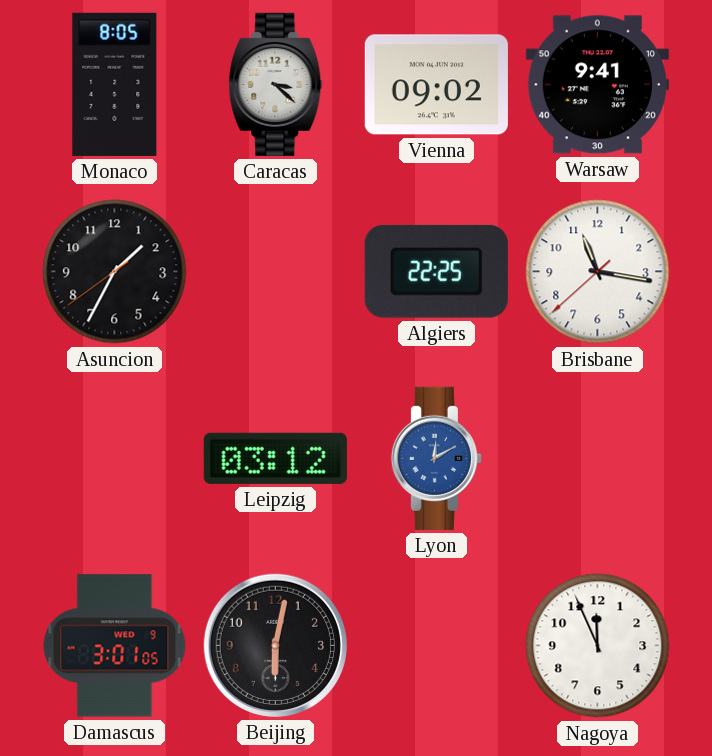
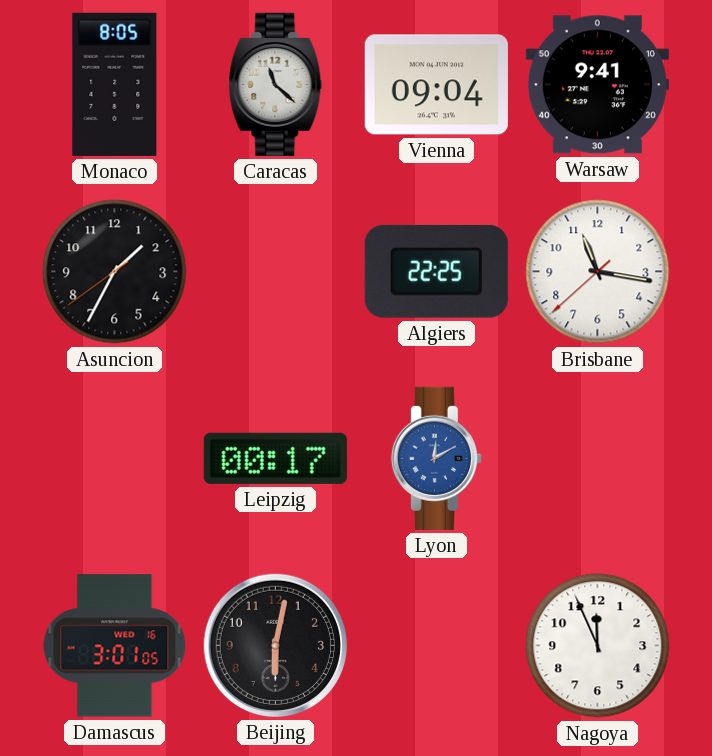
Caracas: 3:22 -> 11:22
Vienna: 09:02 -> 09:04
Leipzig: 03:12 -> 00:17
Damascus date: WED 9 -> WED 16
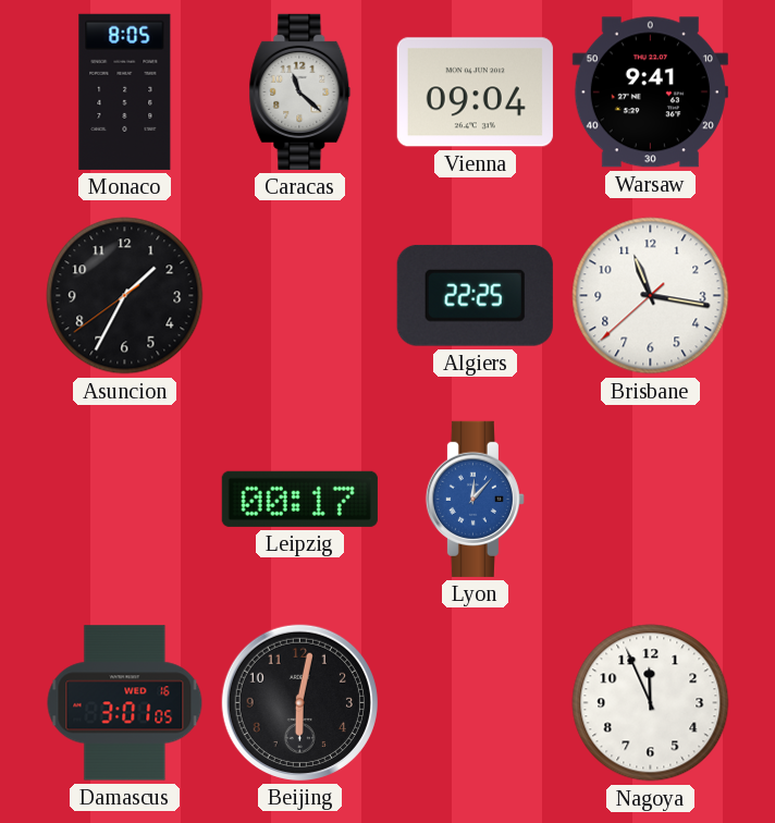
Lyon: 12:10 -> 12:07
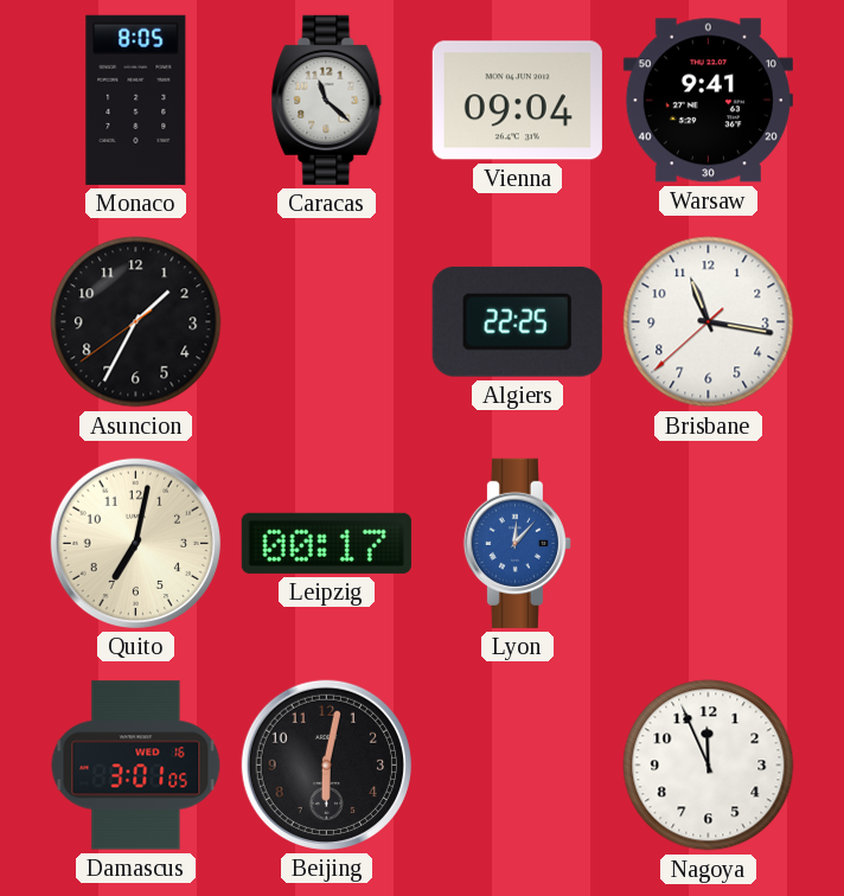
Quito: none -> 7:02
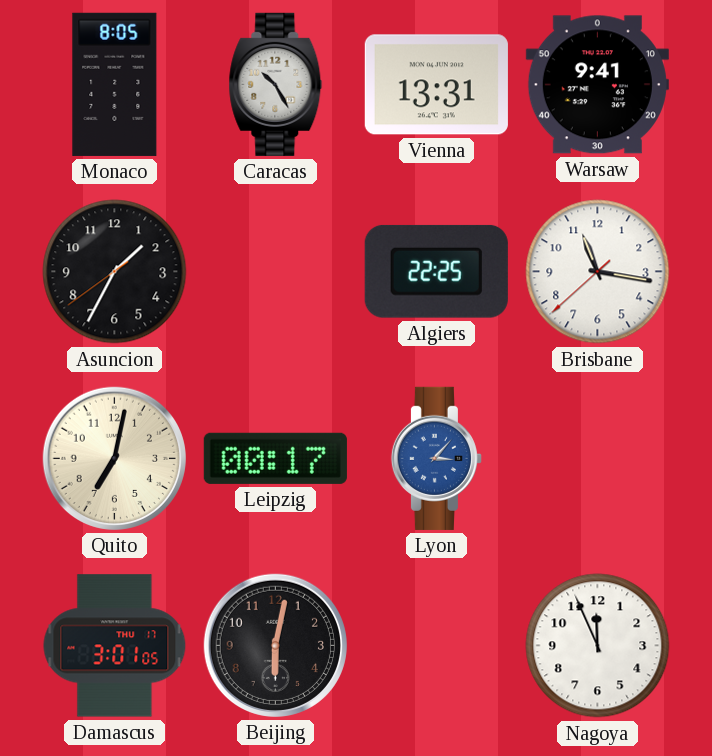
Caracas: 11:22 -> 10:25
Vienna: 09:04 -> 13:31
Lyon: 12:07 -> 3:07
Damascus date: WED 16 -> THU 17
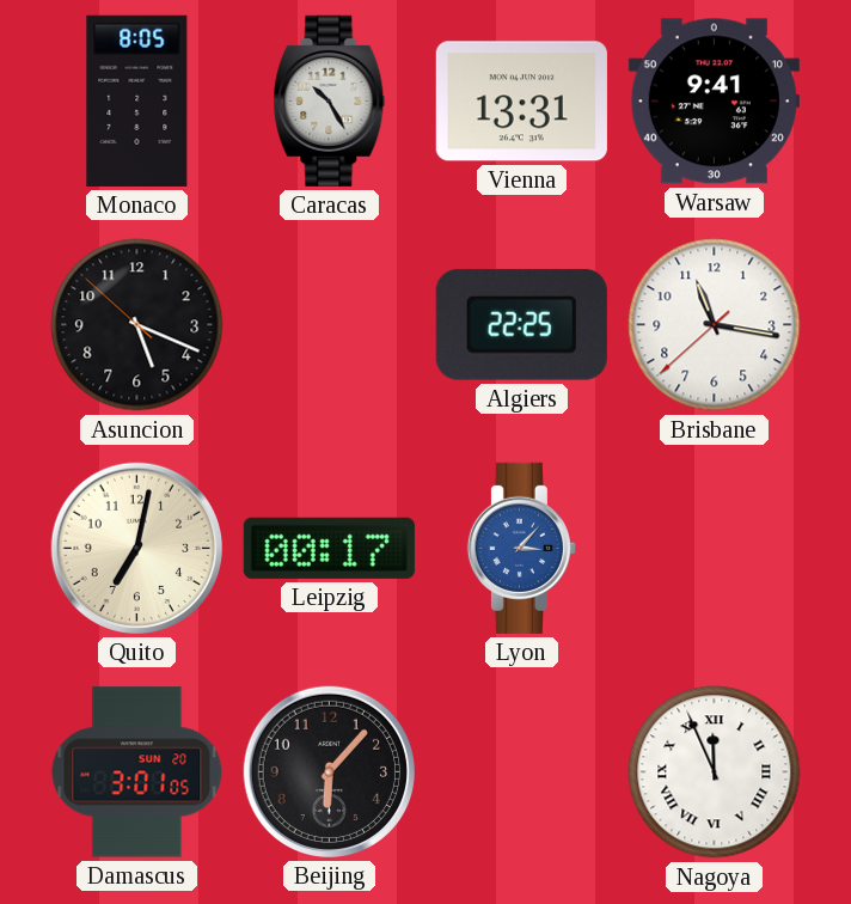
Asuncion: 1:34 -> 5:18
Damascus date: THU 17 -> SUN 20
Beijing: 6:02 -> 6:07
Nagoya numerals: Arabic -> Roman
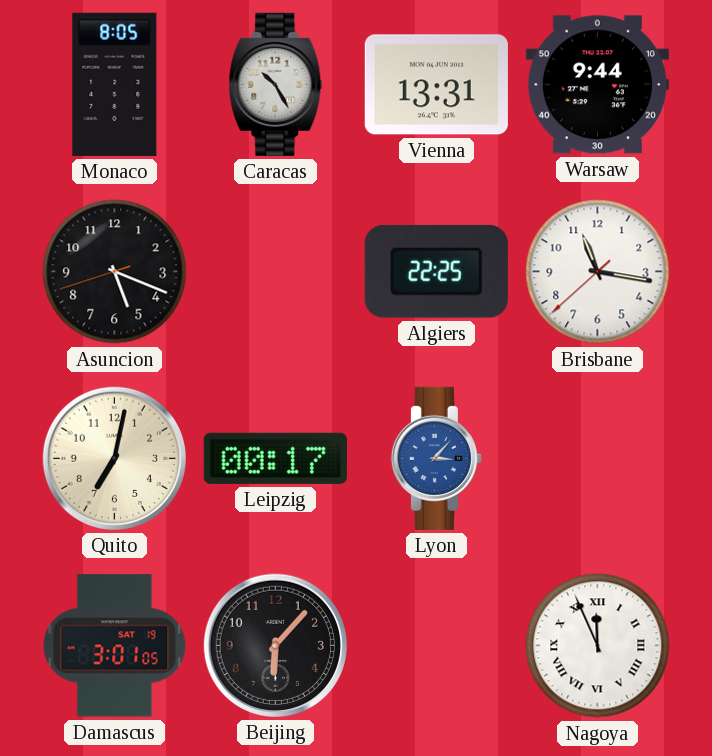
Warsaw: 9:41 -> 9:44
Asuncion: 5:18:52 -> 5:18:42
Damascus date: SUN 20 -> SAT 19
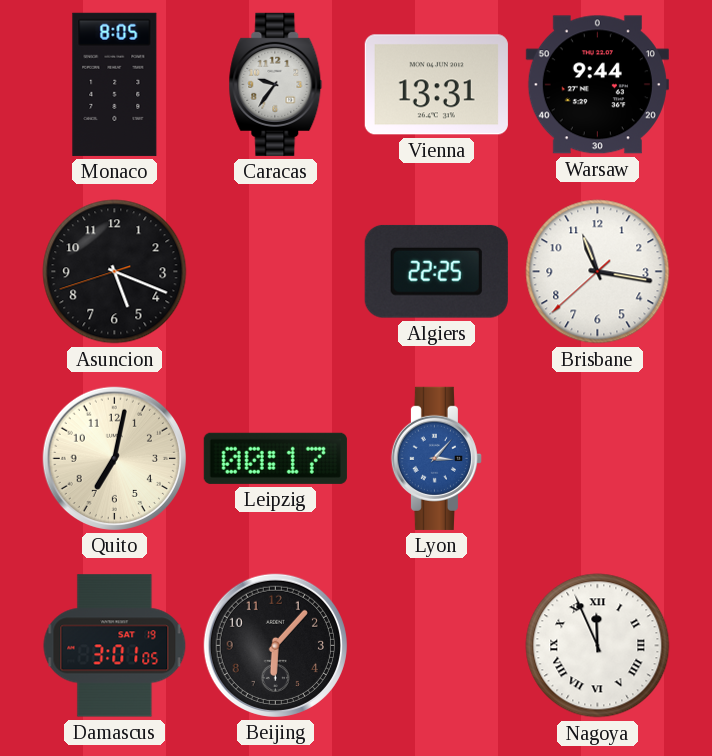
Caracas: 10:25 -> 9:36
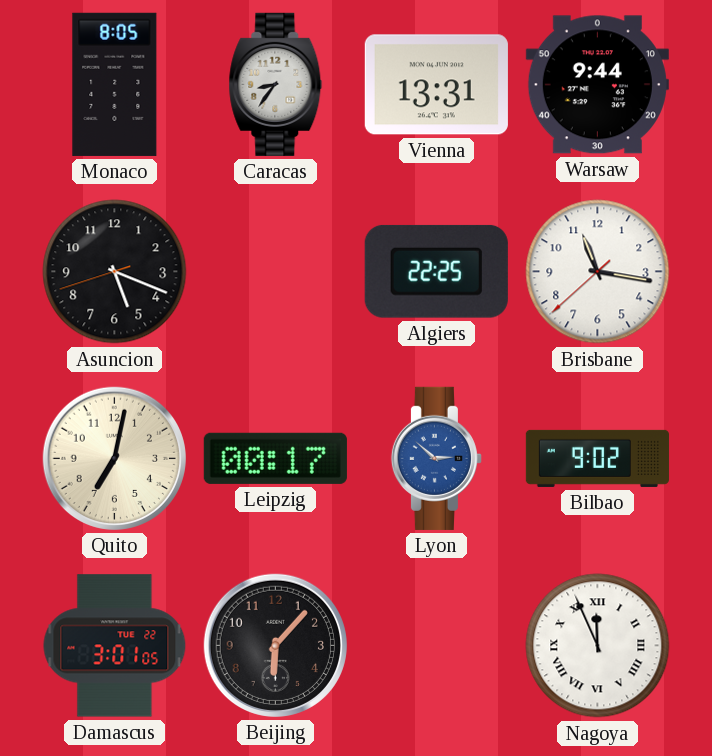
Caracas: 9:36 -> 8:36
Lyon: 3:07 -> 2:52
Bilbao: none -> 9:02
Damascus date: SAT 19 -> TUE 22
